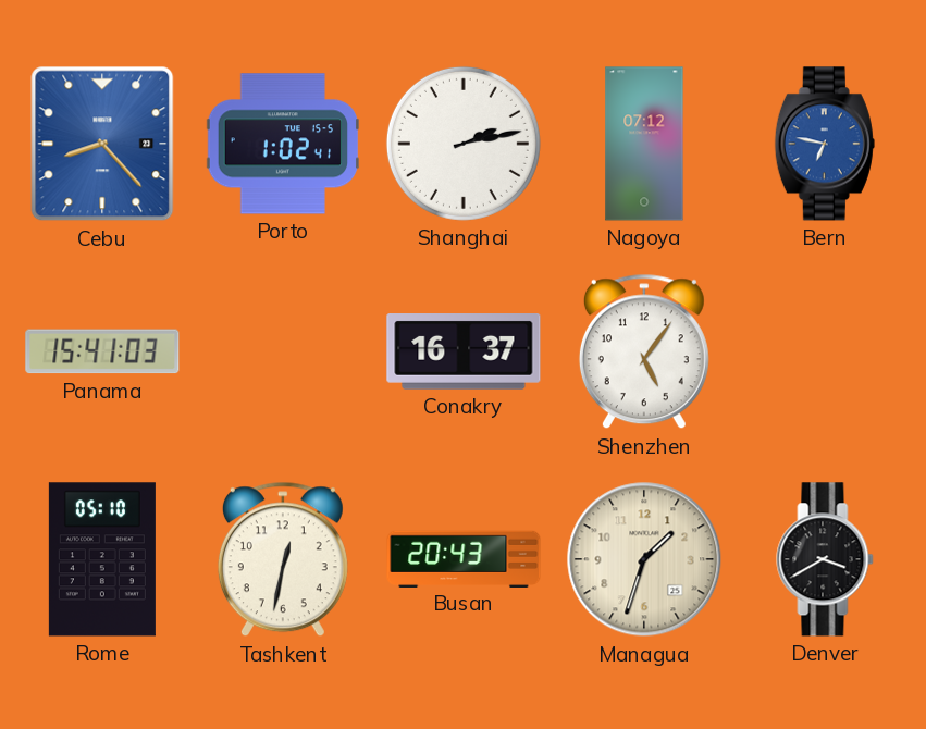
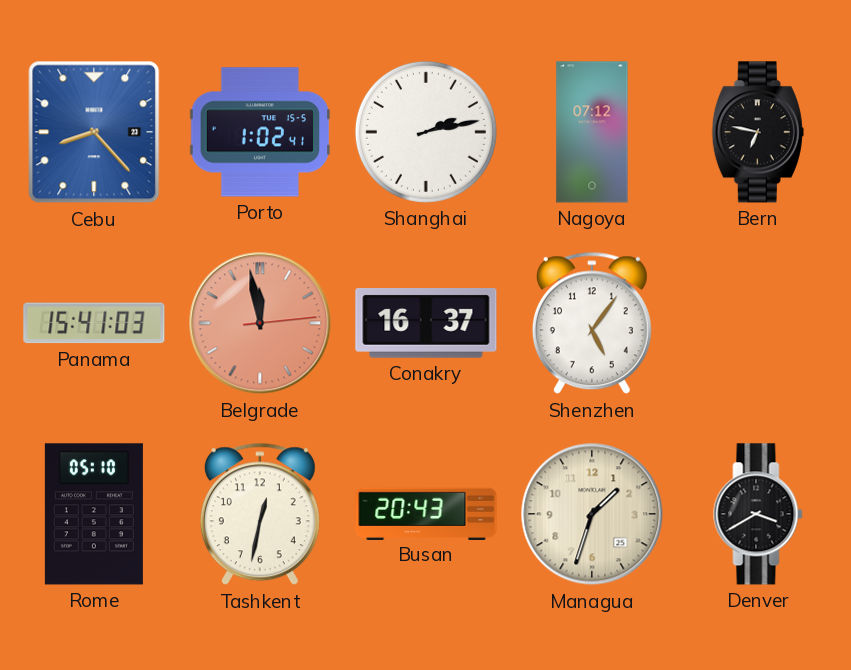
Bern dial: blue -> black
Belgrade: none -> 11:58
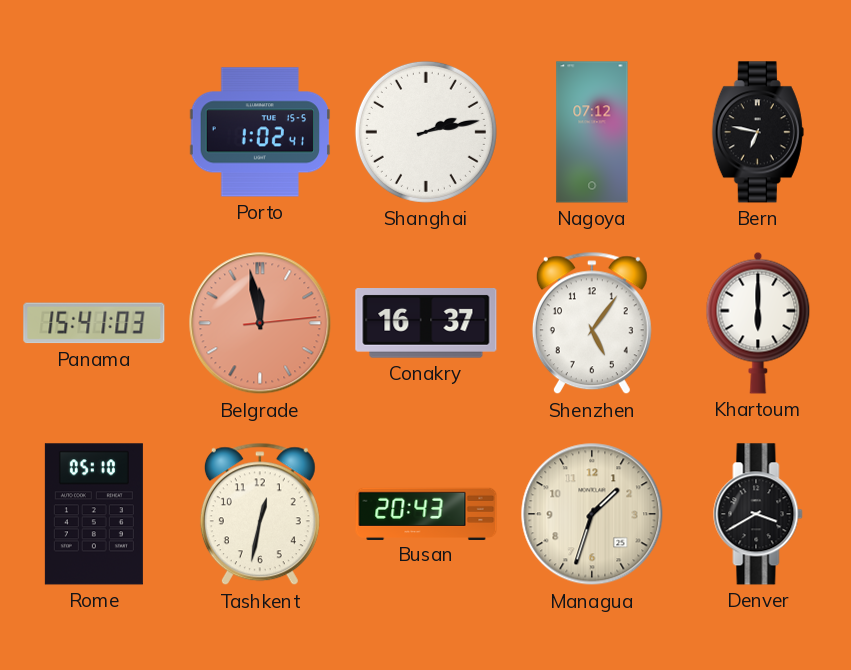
Cebu: 8:23 -> none
Khartoum: none -> 6:00
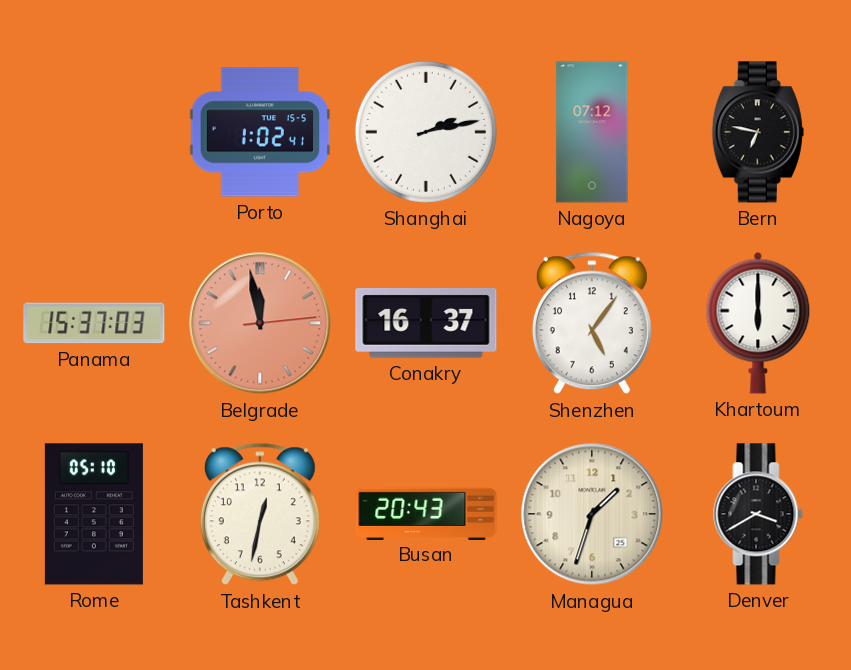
Panama: 15:41 -> 15:37
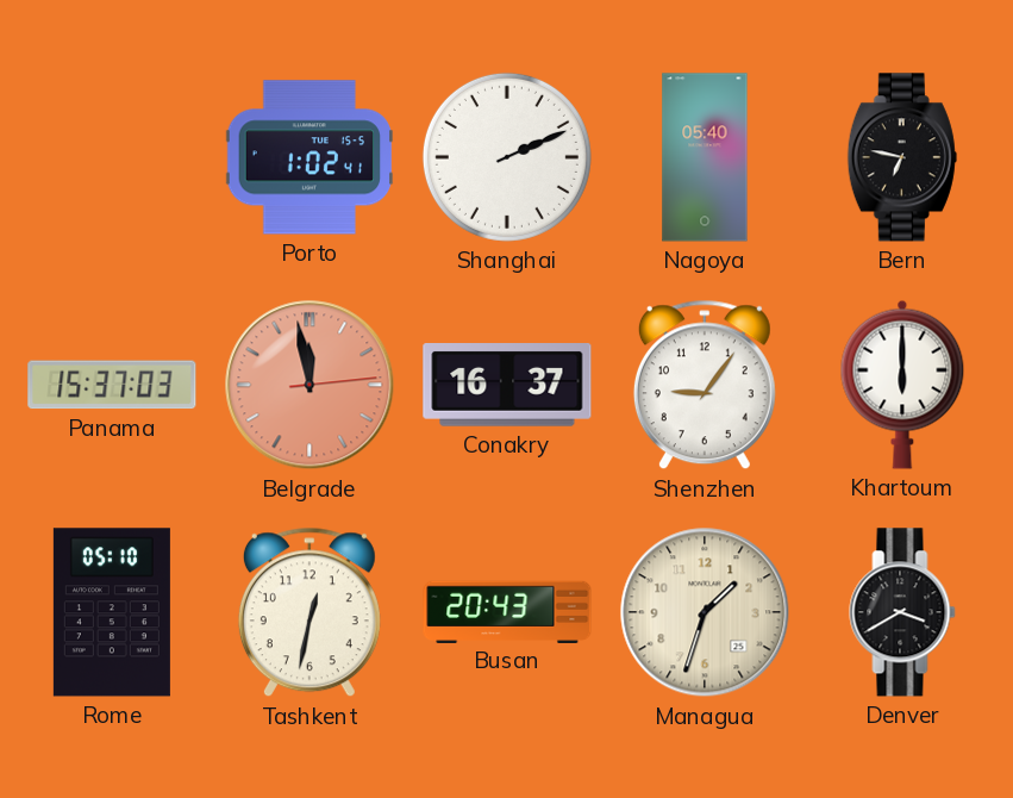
Shanghai: 2:13 -> 2:11
Nagoya: 07:12 -> 05:40
Shenzhen: 5:06 -> 9:06
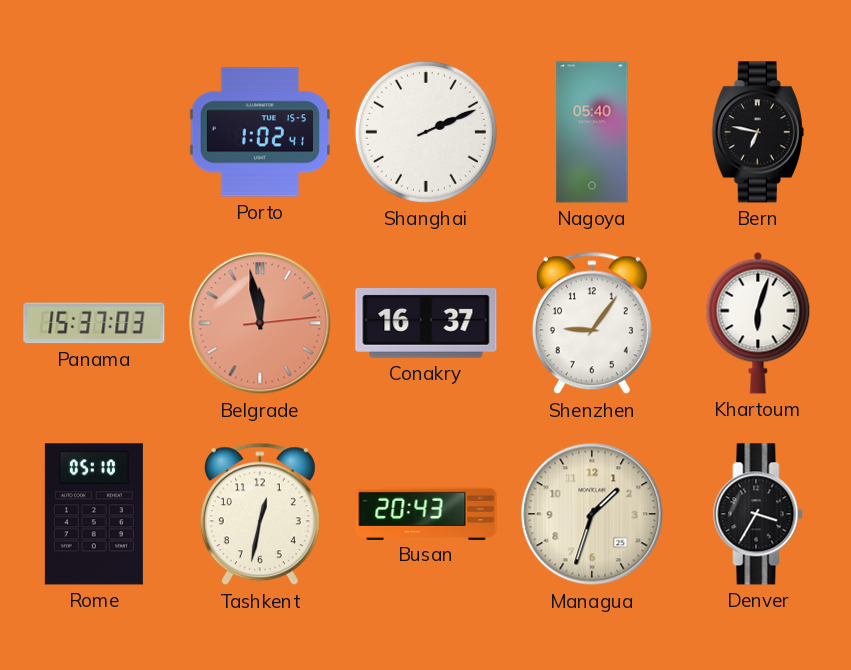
Khartoum: 6:00 -> 6:03
Denver: 3:40 -> 3:35
